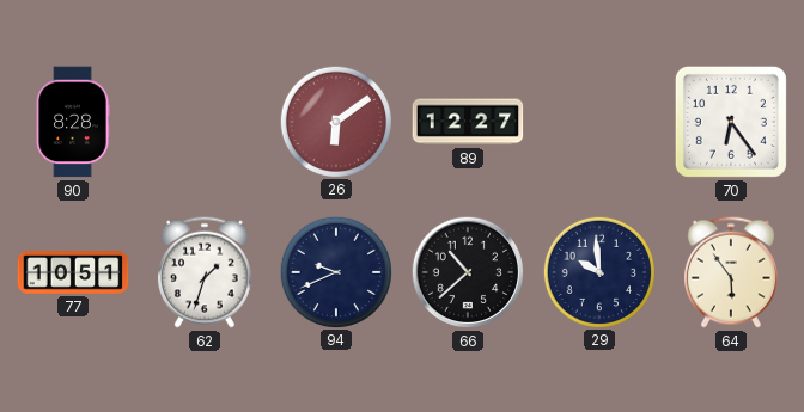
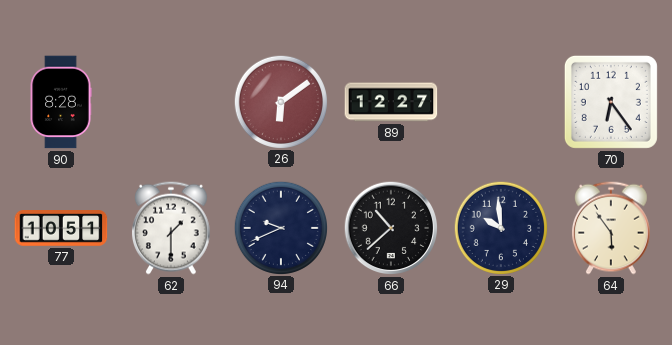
62: 1:33 -> 1:30
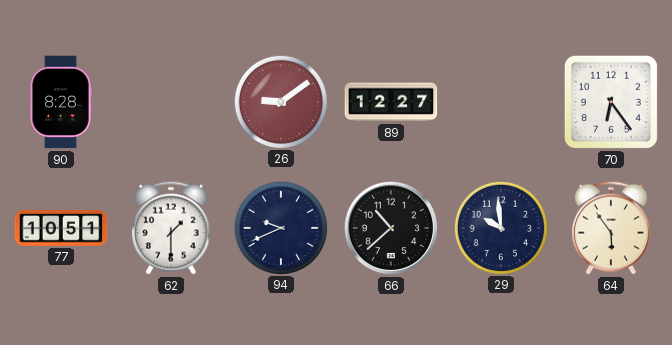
26: 6:09 -> 9:09
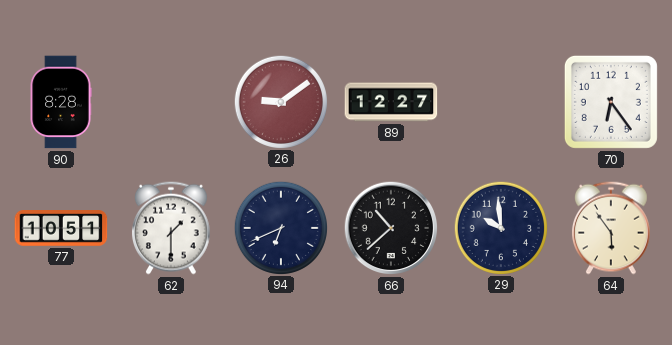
94: 9:41 -> 6:41
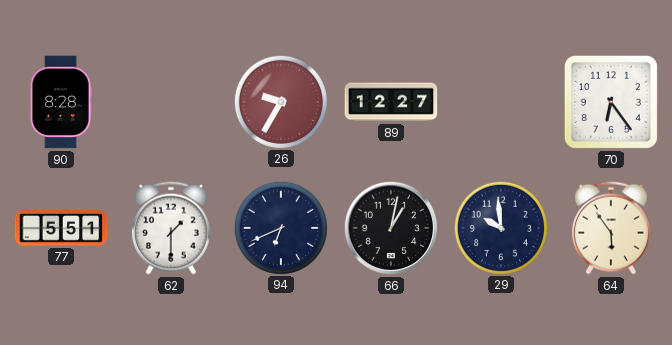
26: 9:09 -> 9:35
77: 10:51 -> 5:51
66: 10:38 -> 1:02
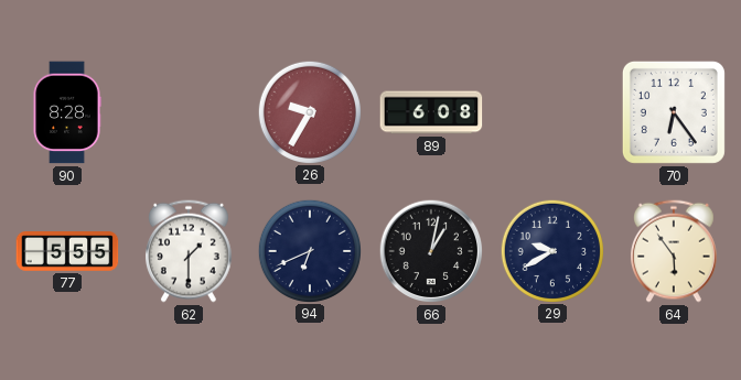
89: 12:27 -> 6:08
77: 5:51 -> 5:55
29: 9:59 -> 9:40
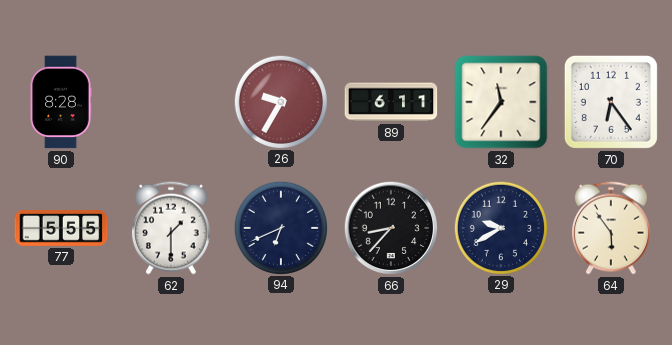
89: 6:08 -> 6:11
32: none -> 11:36
66: 1:02 -> 8:37
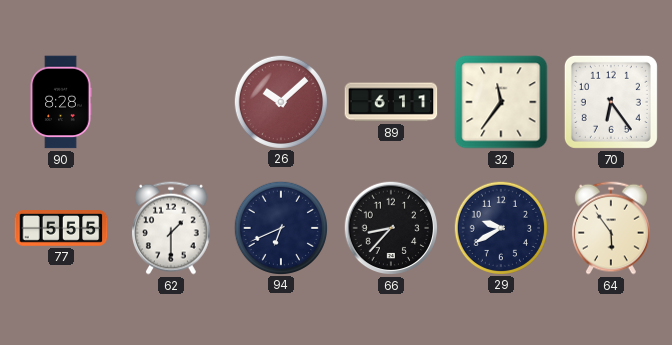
26: 9:35 -> 10:08
